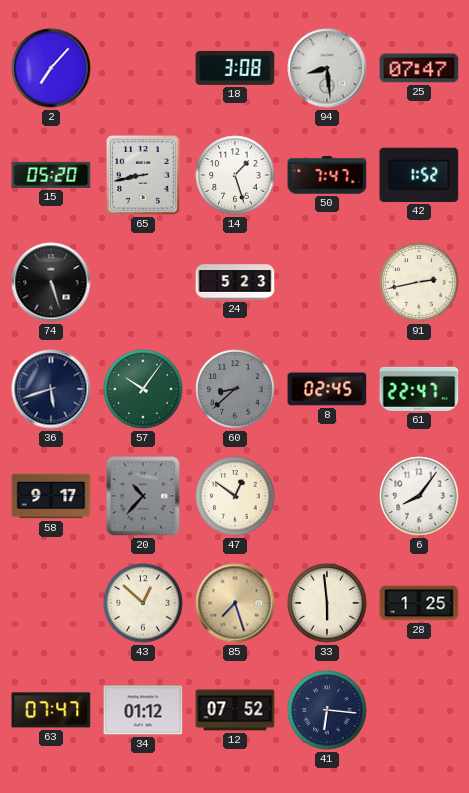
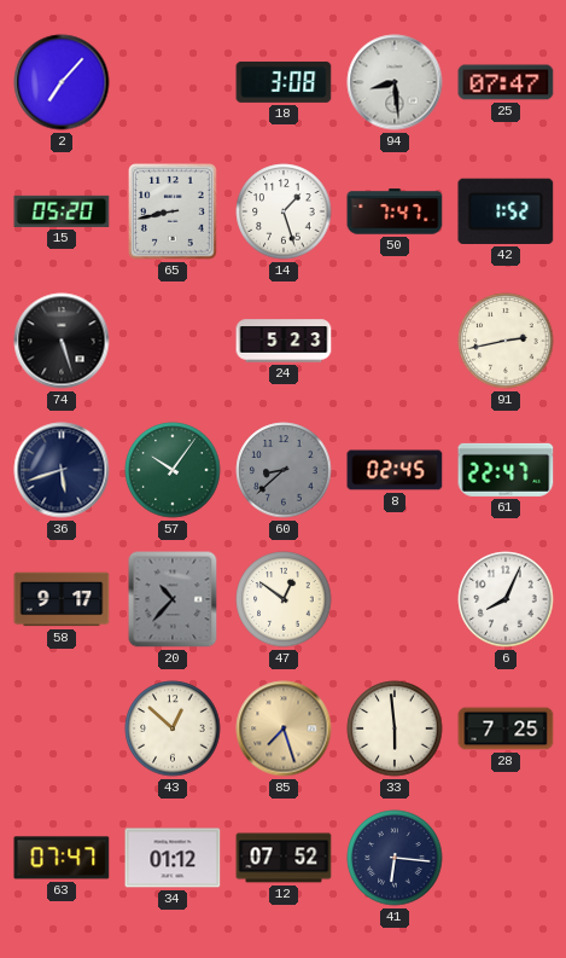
6: 8:06 -> 8:04
28: 1:25 -> 7:25
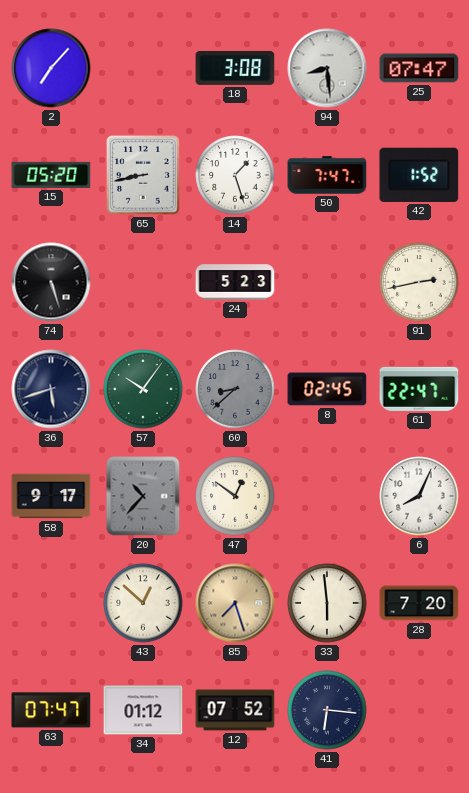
28: 7:25 -> 7:20
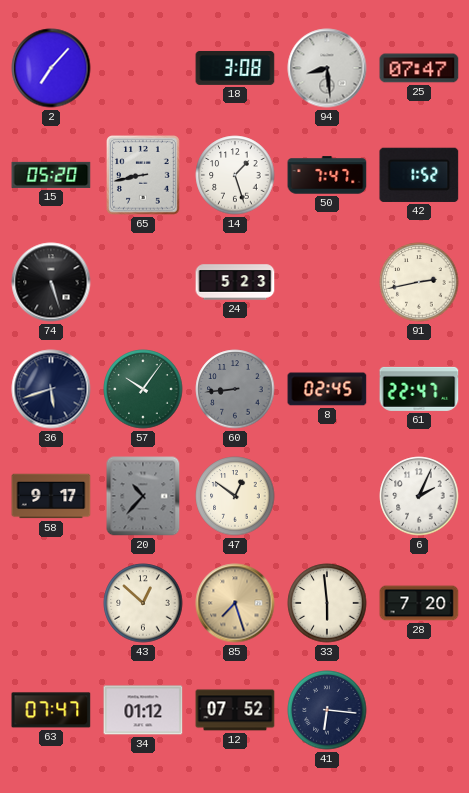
60: 8:38 -> 8:44
6: 8:04 -> 2:04
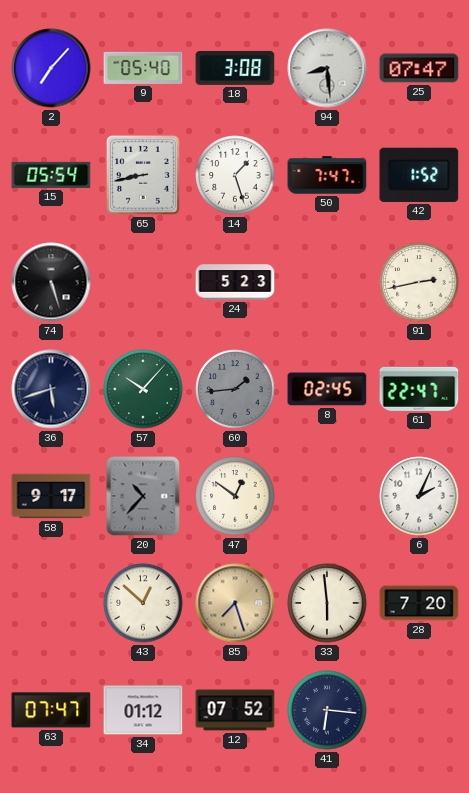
9: none -> 05:40
15: 05:20 -> 05:54
57: 10:06 -> 10:07
60: 8:44 -> 1:44
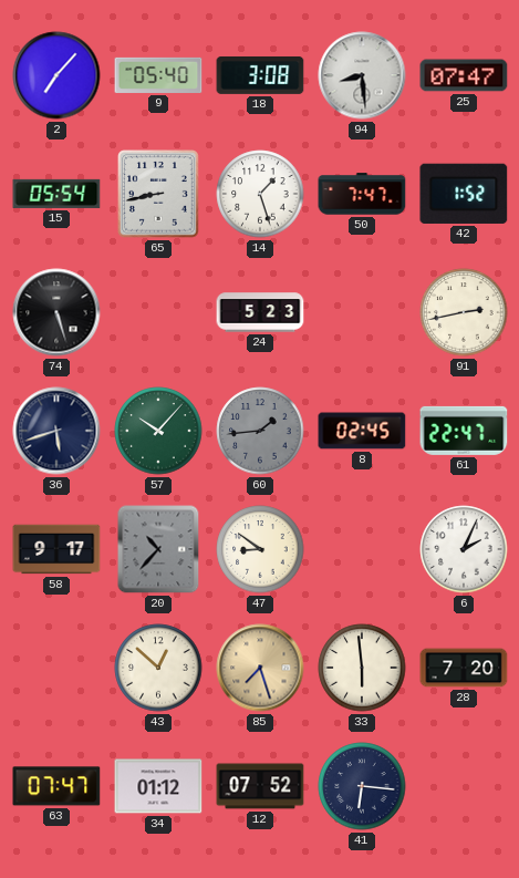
47: 12:51 -> 8:51
